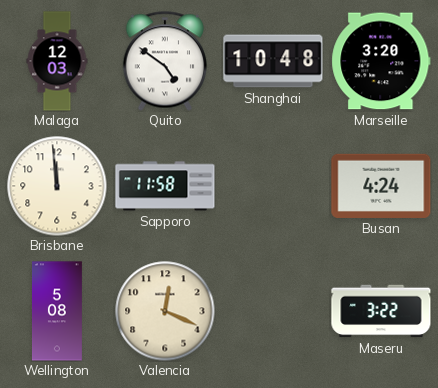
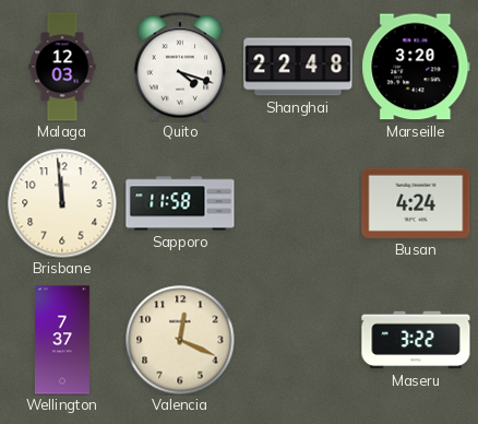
Quito: 4:51 -> 4:18
Shanghai: 10:48 -> 22:48
Wellington: 5:08 -> 7:37
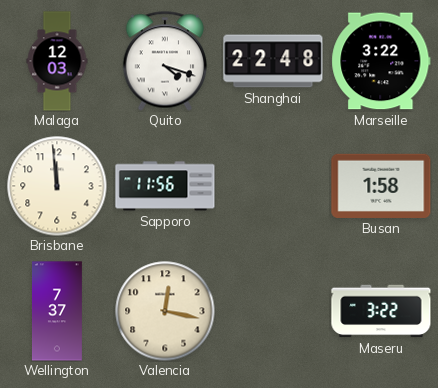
Marseille: 3:20 -> 3:22
Sapporo: 11:58 -> 11:56
Busan: 4:24 -> 1:58
Valencia: 12:19 -> 12:17
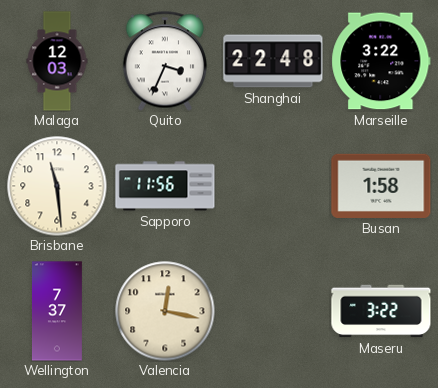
Quito: 4:18 -> 3:34
Brisbane: 11:59 -> 11:29
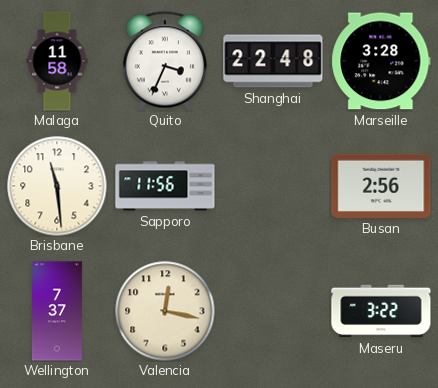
Malaga: 12:03 -> 11:58
Marseille: 3:22 -> 3:28
Busan: 1:58 -> 2:56
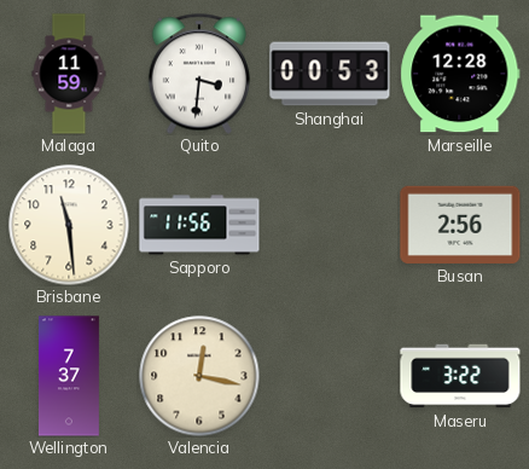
Malaga: 11:58 -> 11:59
Quito: 3:34 -> 3:31
Shanghai: 22:48 -> 00:53
Marseille: 3:28 -> 12:28
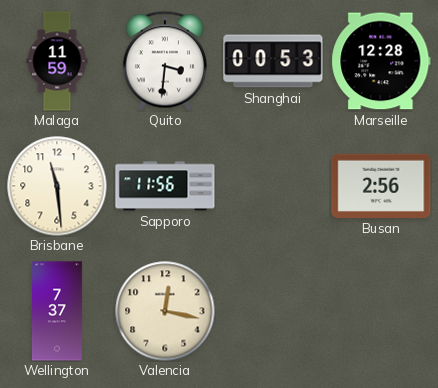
Maseru: 3:22 -> none
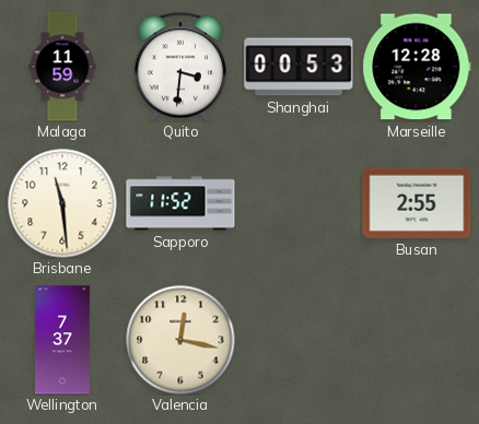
Sapporo: 11:56 -> 11:52
Busan: 2:56 -> 2:55
